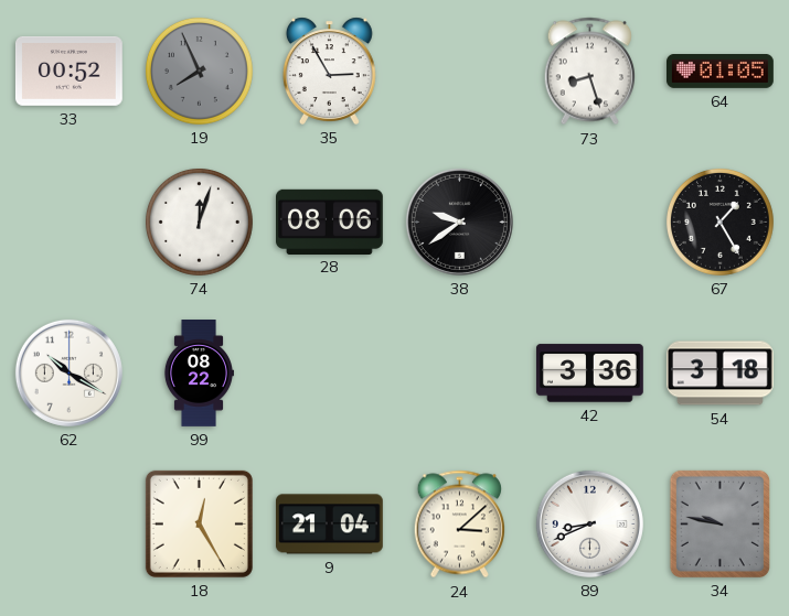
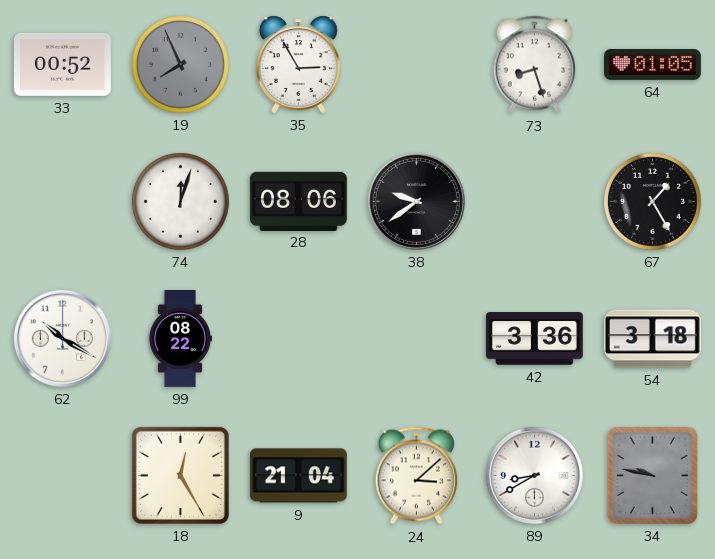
89: 8:41 -> 8:40
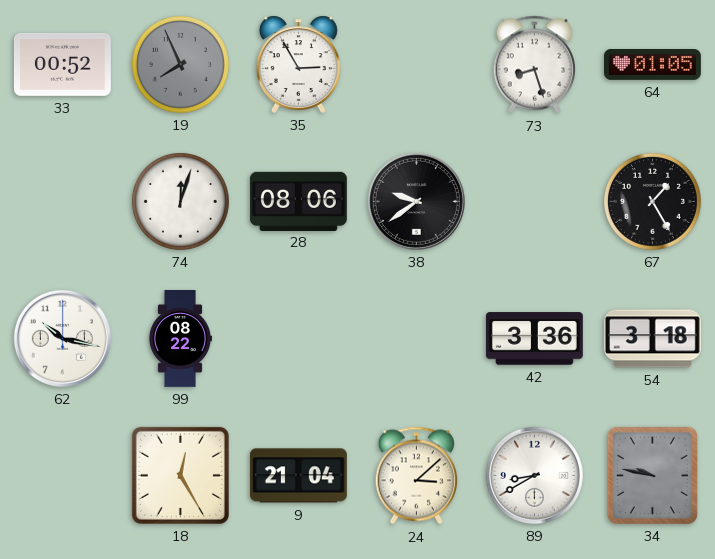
62: 10:20 -> 10:17
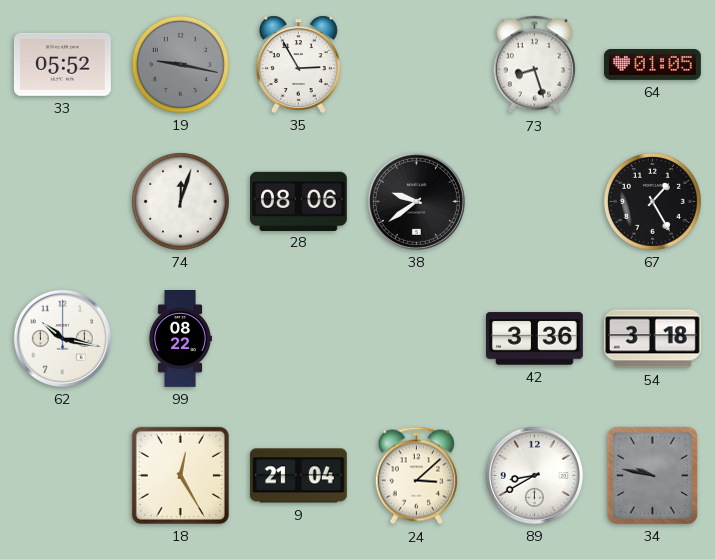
33: 00:52 -> 05:52
19: 7:56 -> 9:17
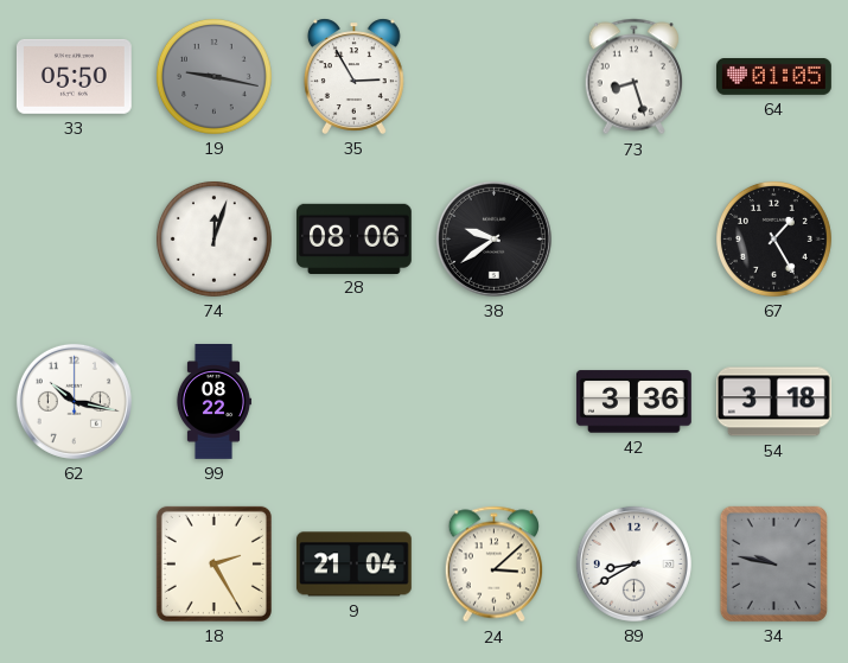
33: 05:52 -> 05:50
18: 12:25 -> 2:25
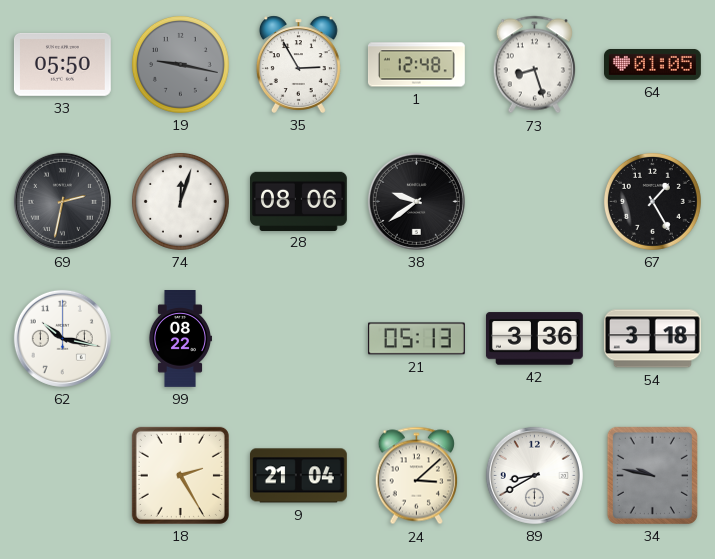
1: none -> 12:48
69: none -> 2:32
21: none -> 05:13
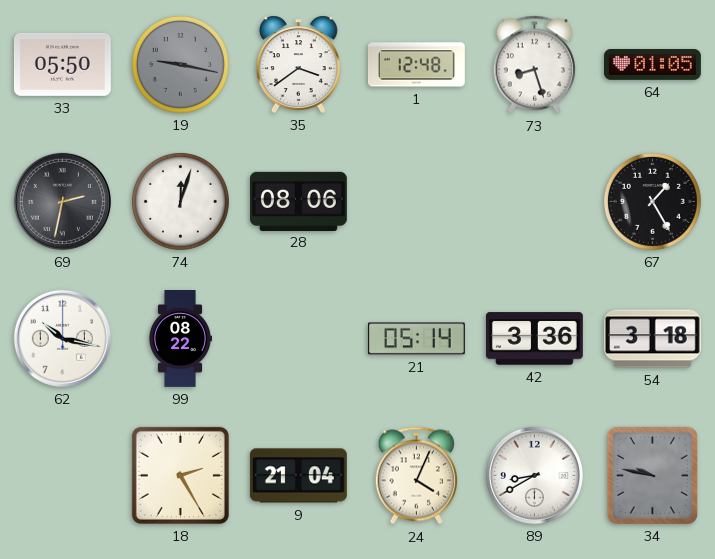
35: 2:55 -> 3:39
38: 9:39 -> none
21: 05:13 -> 05:14
24: 3:08 -> 4:04
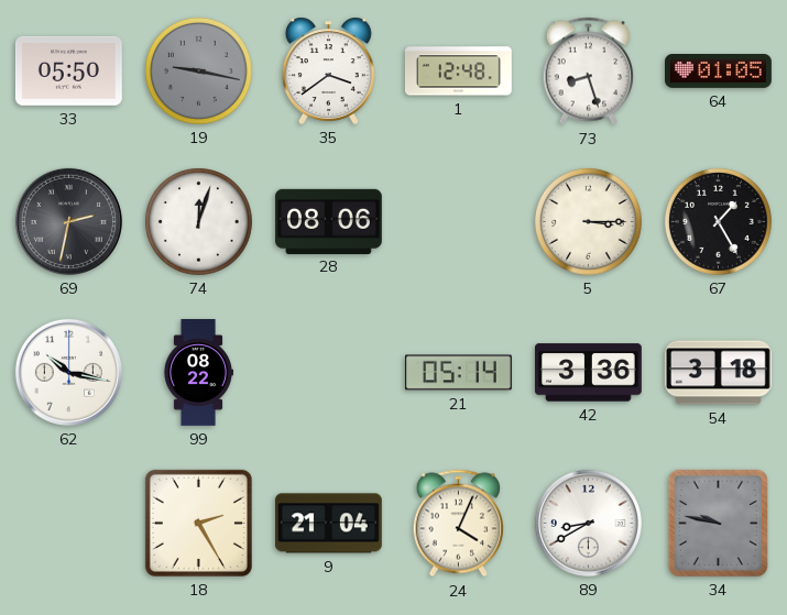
5: none -> 3:15
